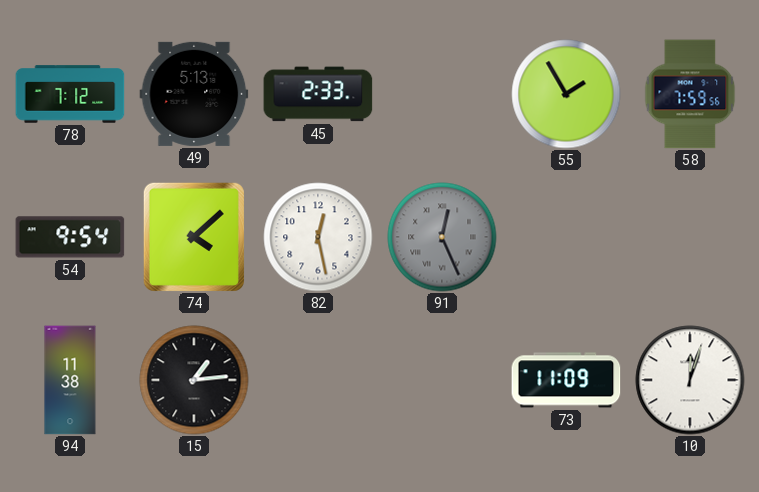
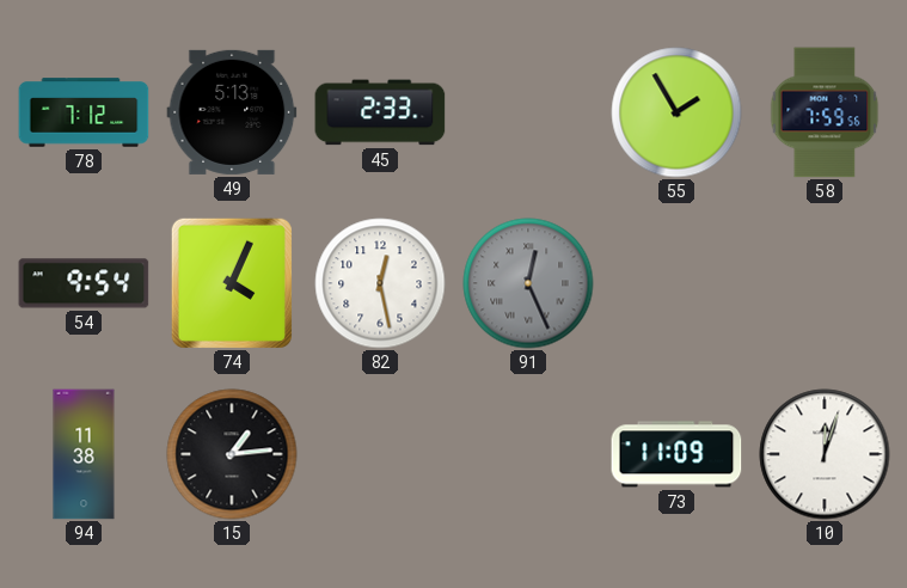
74: 4:08 -> 4:04
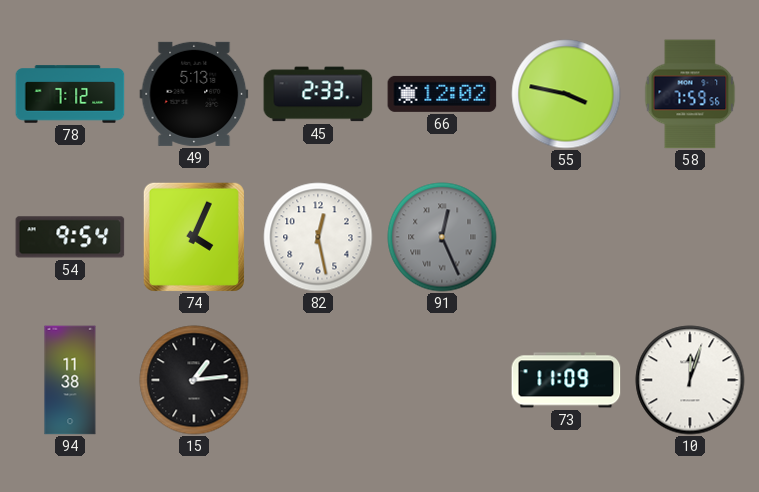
66: none -> 12:02
55: 1:55 -> 3:47
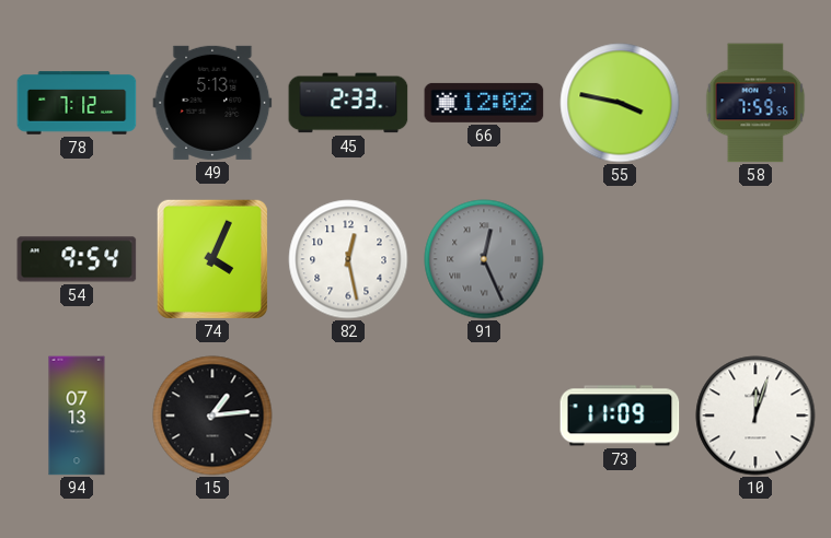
94: 11:38 -> 07:13
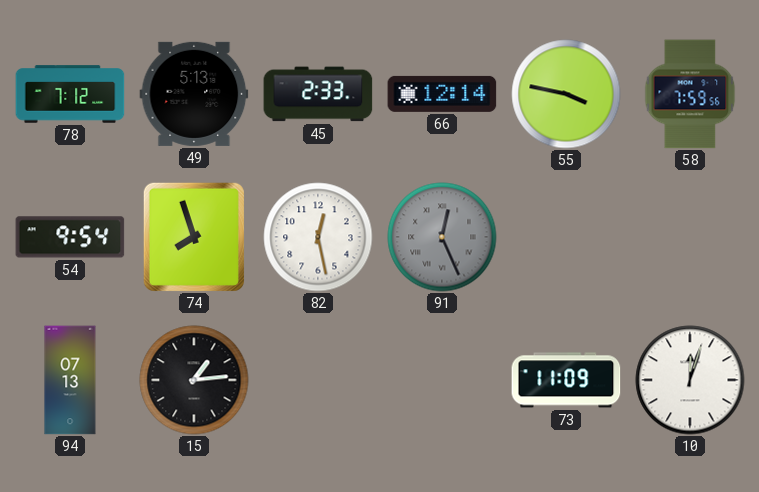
66: 12:02 -> 12:14
74: 4:04 -> 7:57
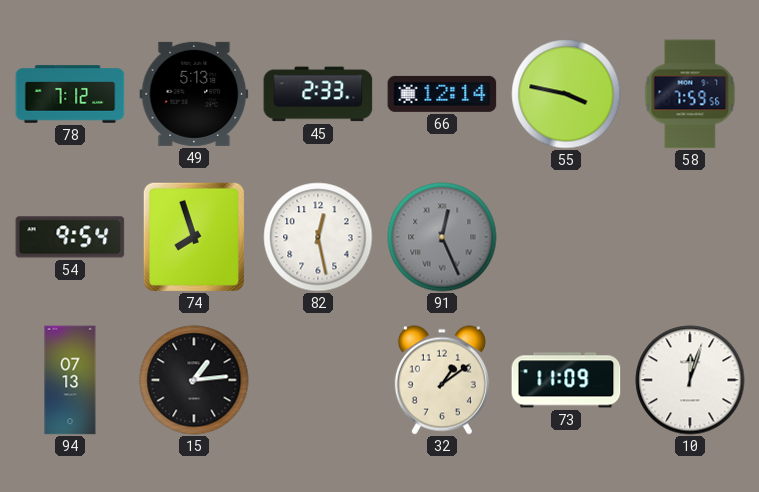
32: none -> 1:09
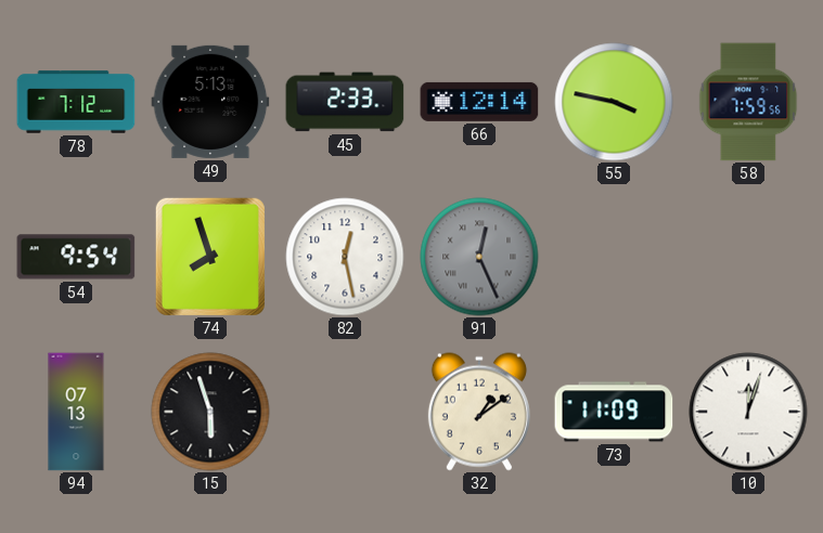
15: 1:14 -> 5:57
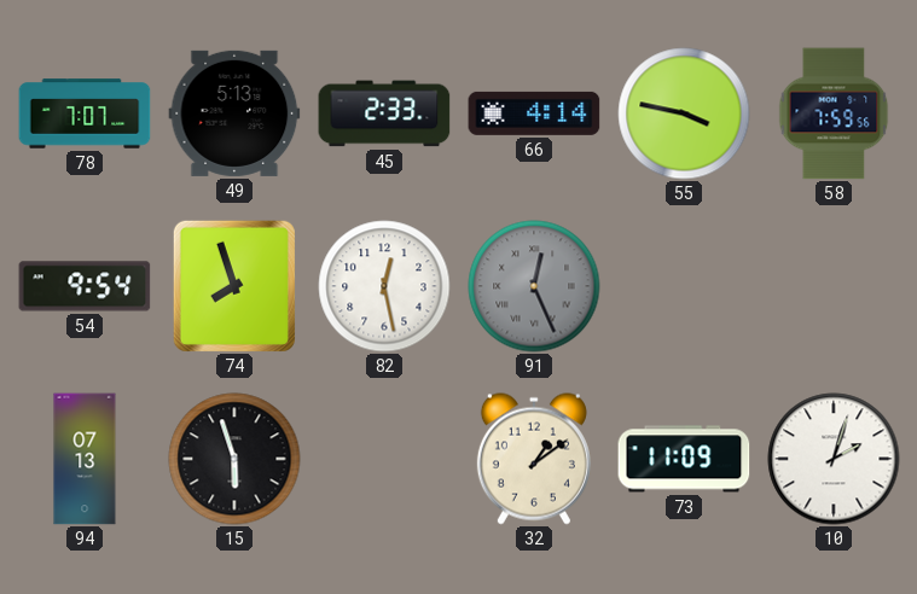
78: 7:12 -> 7:07
66: 12:14 -> 4:14
10: 12:03 -> 2:03
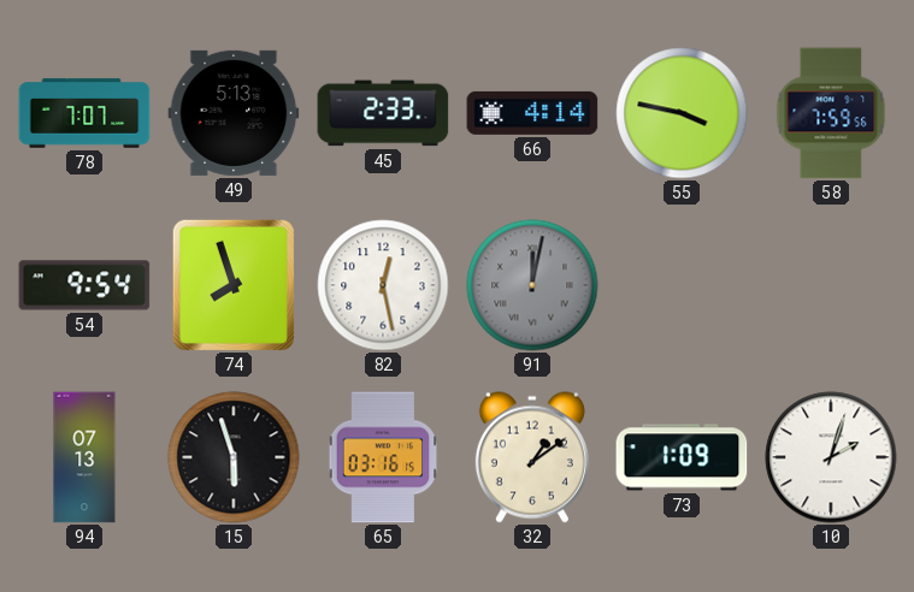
91: 12:26 -> 12:02
65: none -> 03:16
73: 11:09 -> 1:09
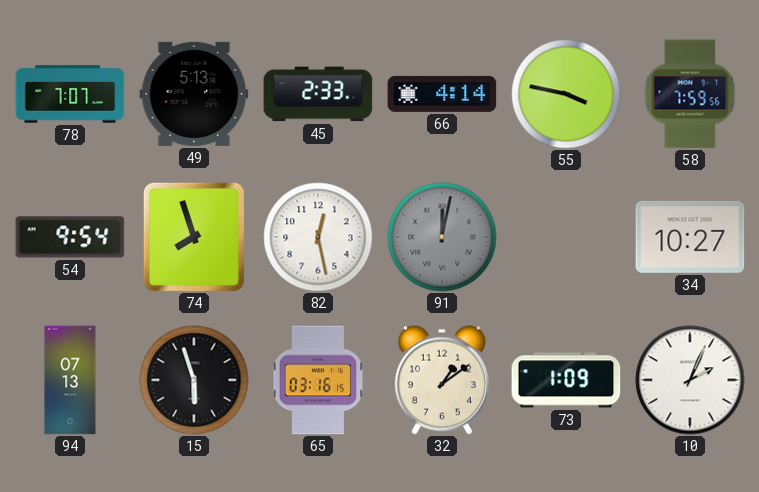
34: none -> 10:27
10: 2:03 -> 2:04
